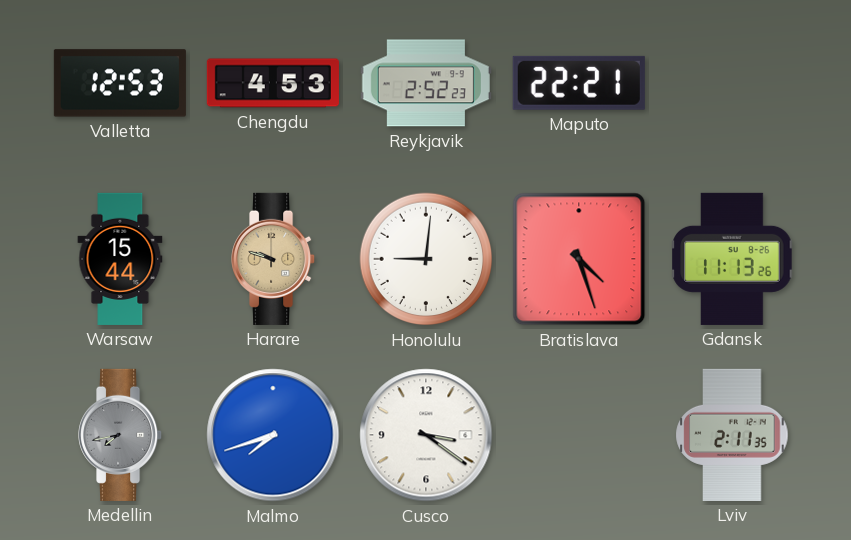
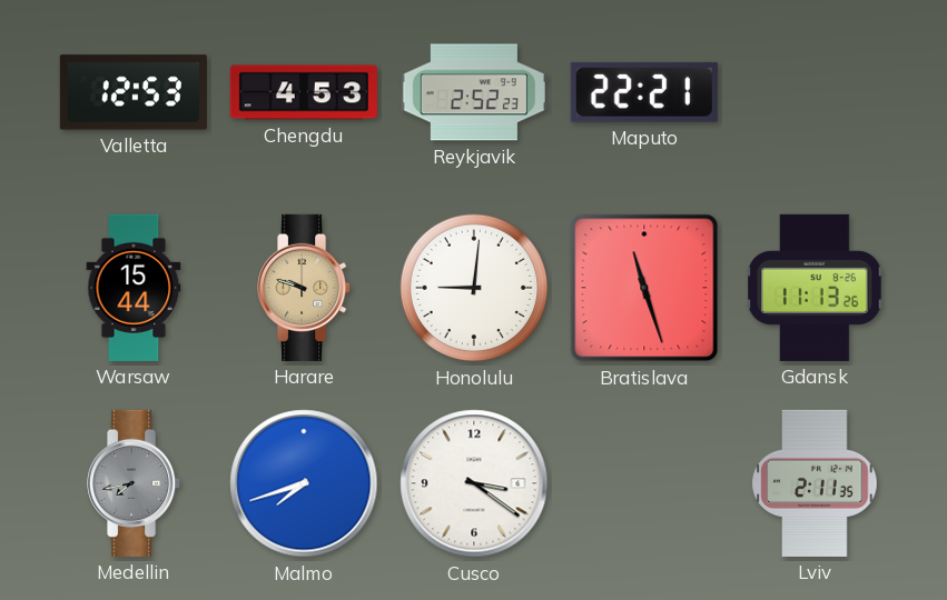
Bratislava: 4:27 -> 11:27
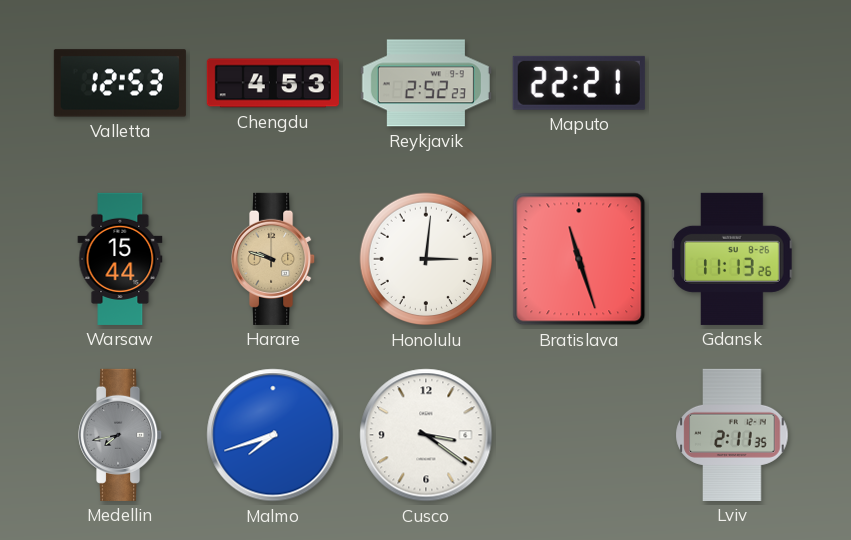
Honolulu: 9:01 -> 3:01
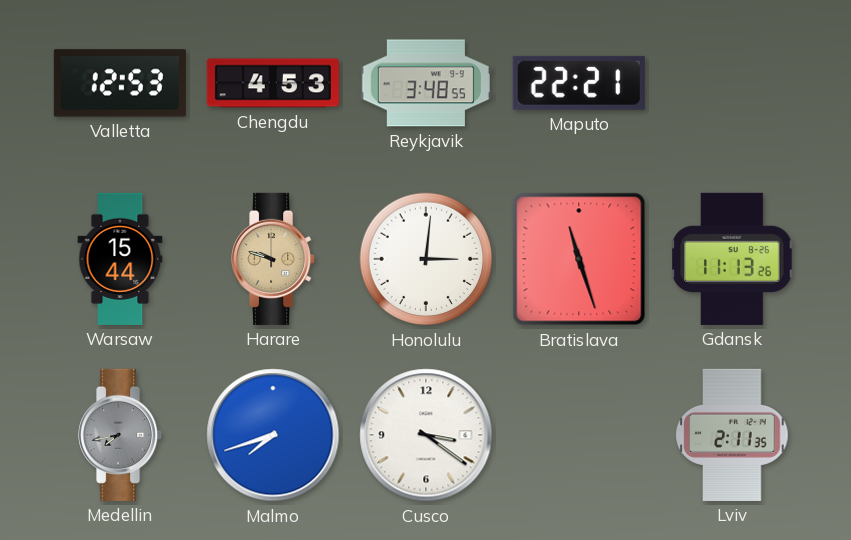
Reykjavik: 2:52 -> 3:48
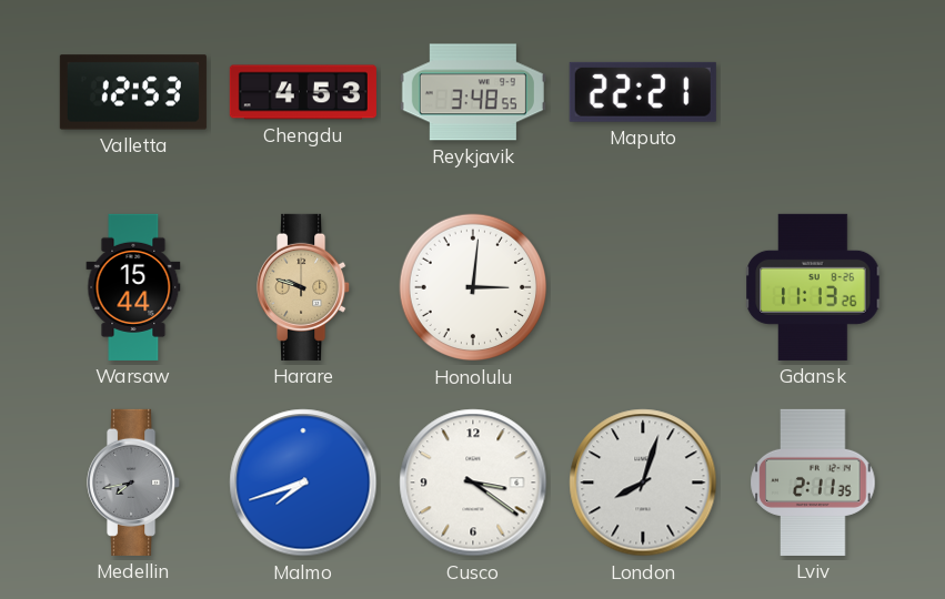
Bratislava: 11:27 -> none
London: none -> 8:03
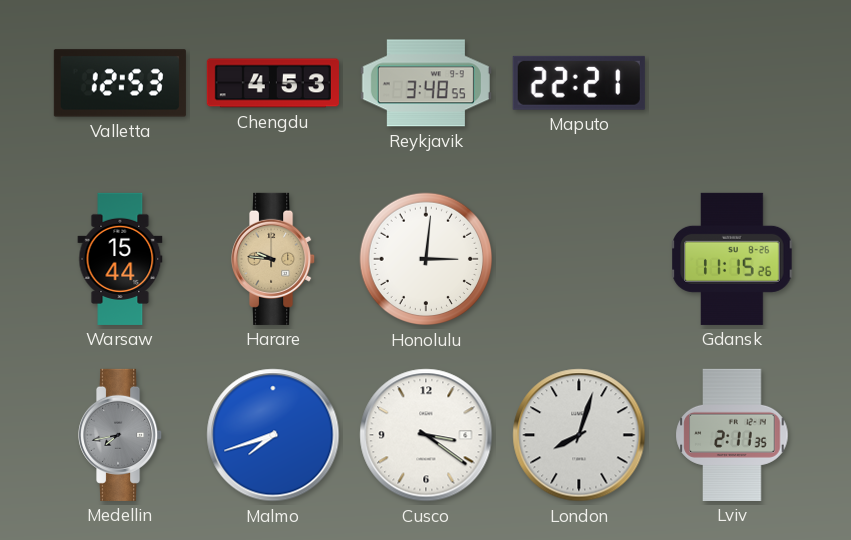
Harare: 9:48 -> 9:46
Gdansk: 11:13 -> 11:15
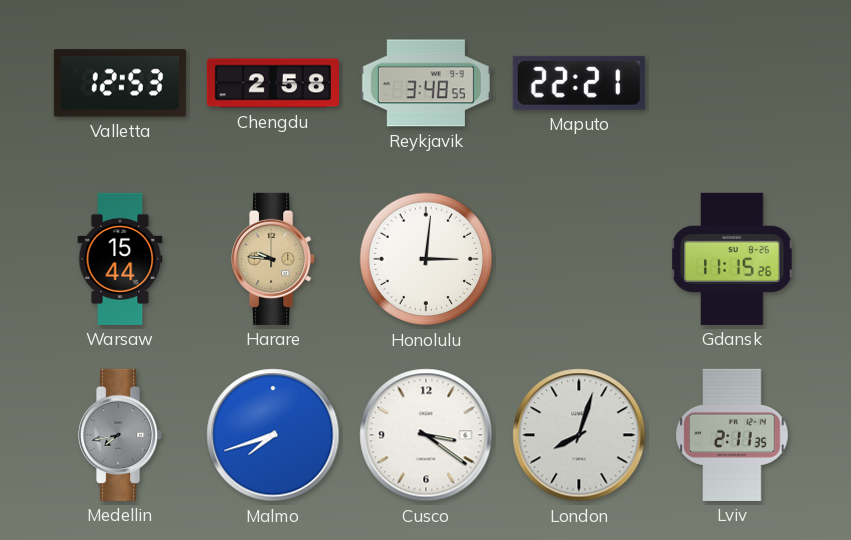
Chengdu: 4:53 -> 2:58
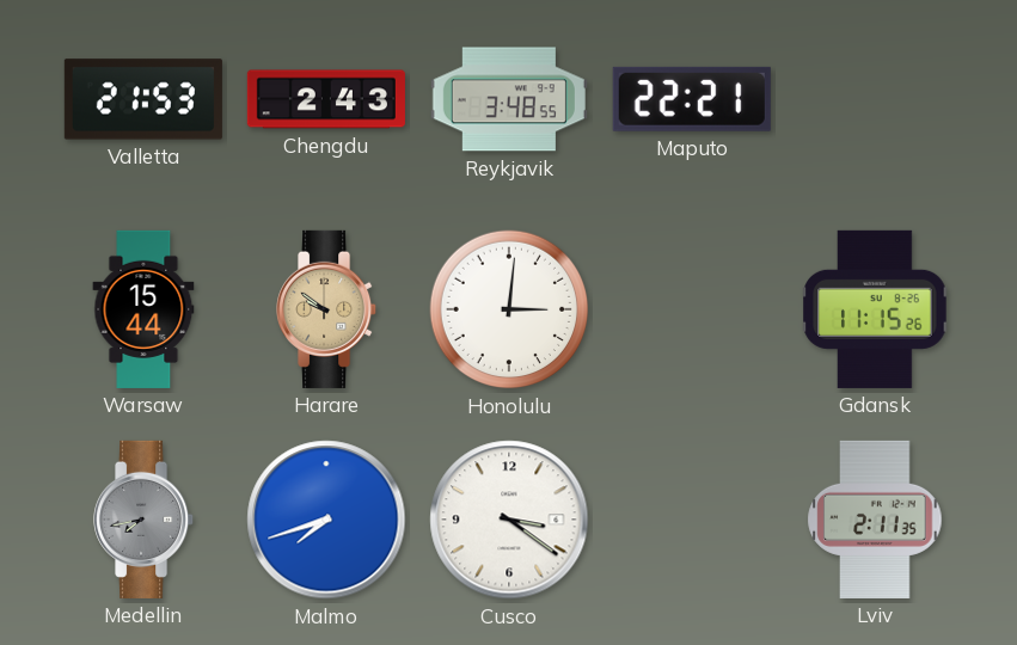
Valletta: 12:53 -> 21:53
Chengdu: 2:58 -> 2:43
Harare: 9:46 -> 9:51
London: 8:03 -> none
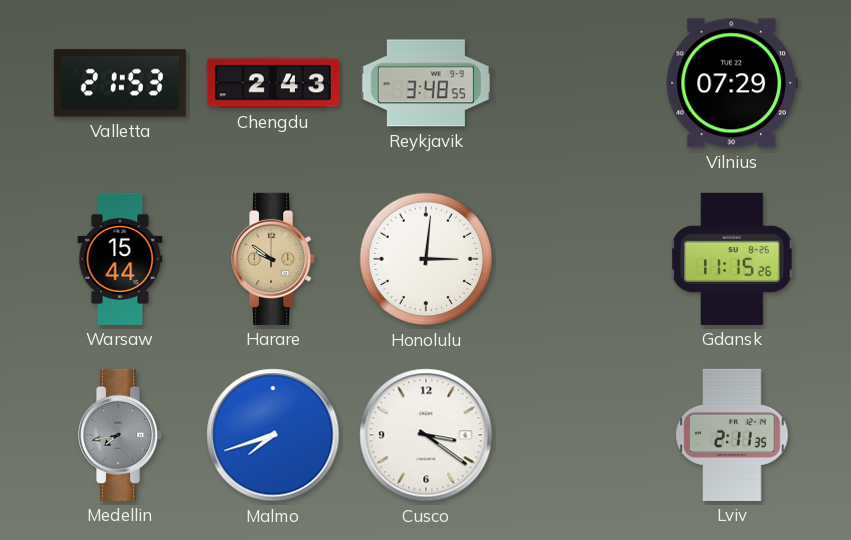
Maputo: 22:21 -> none
Vilnius: none -> 07:29
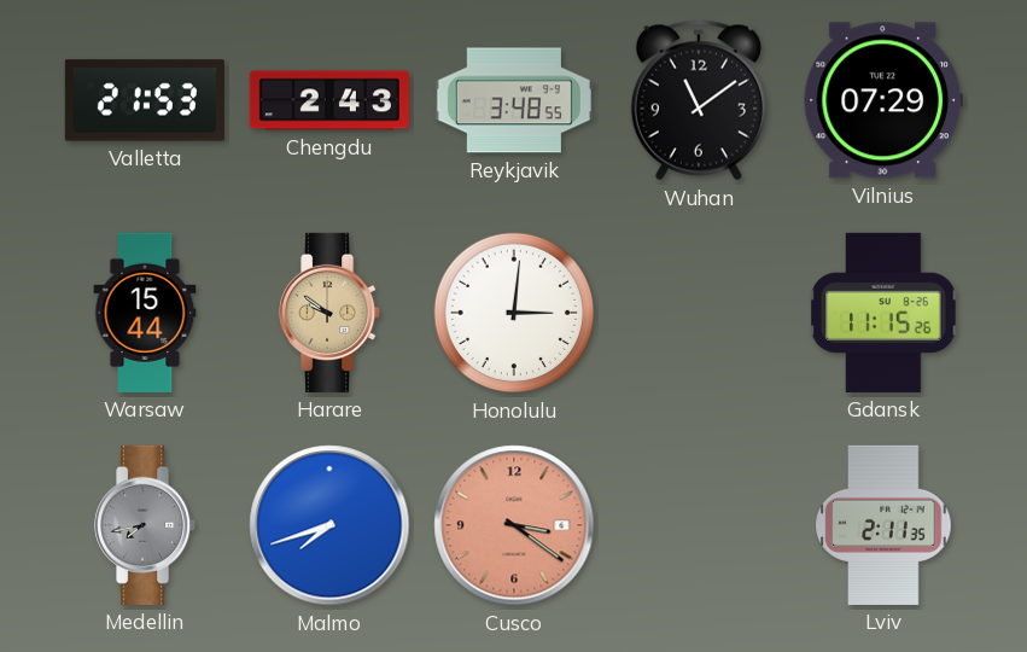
Wuhan: none -> 11:09
Cusco dial: white -> salmon
